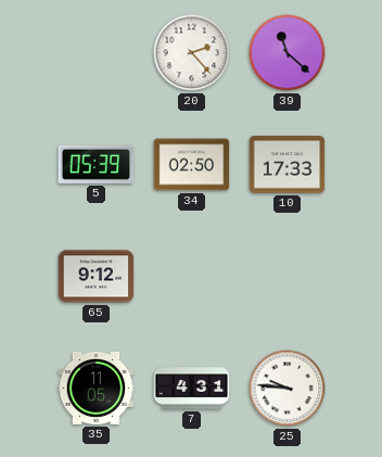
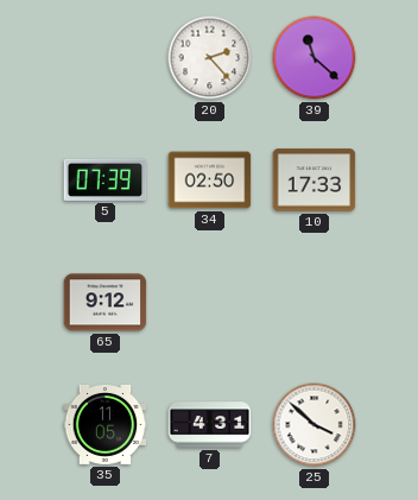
5: 05:39 -> 07:39
25: 9:46 -> 3:52
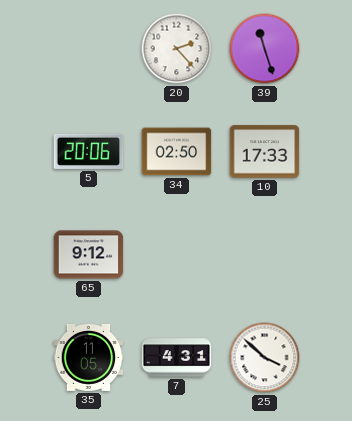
39: 11:22 -> 11:27
5: 07:39 -> 20:06
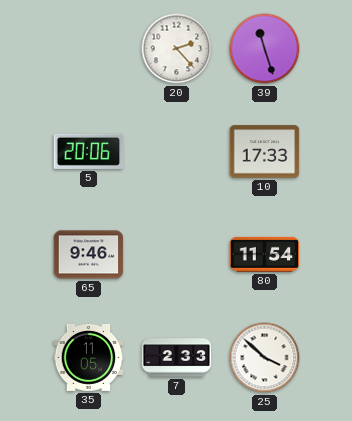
34: 02:50 -> none
65: 9:12 -> 9:46
80: none -> 11:54
7: 4:31 -> 2:33
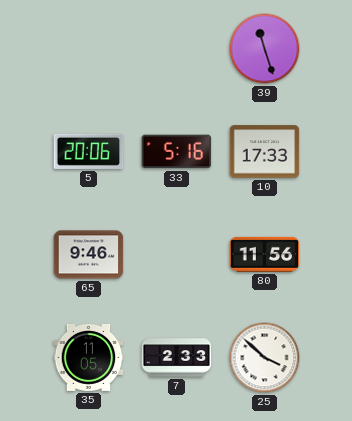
20: 2:23 -> none
33: none -> 5:16
80: 11:54 -> 11:56
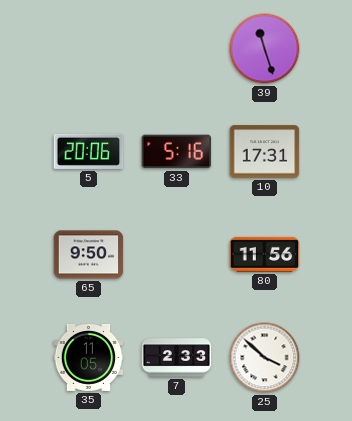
10: 17:33 -> 17:31
65: 9:46 -> 9:50
